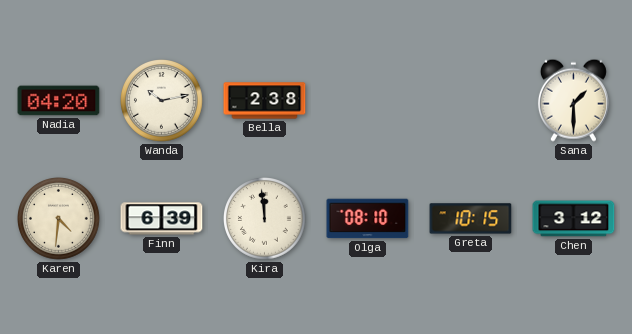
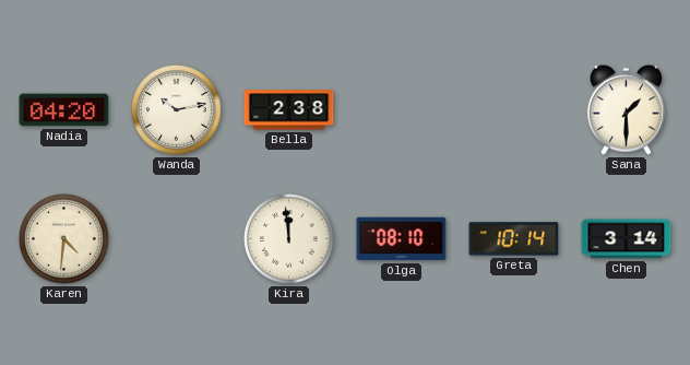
Finn: 6:39 -> none
Greta: 10:15 -> 10:14
Chen: 3:12 -> 3:14
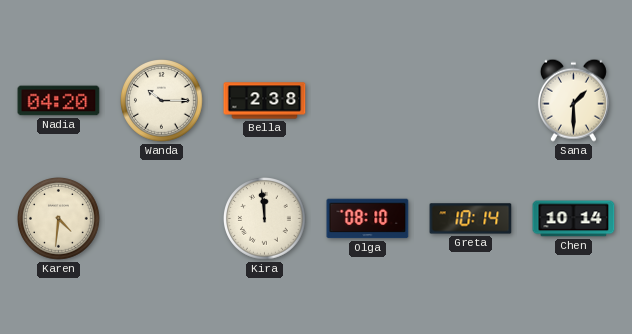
Wanda: 10:13 -> 10:15
Chen: 3:14 -> 10:14
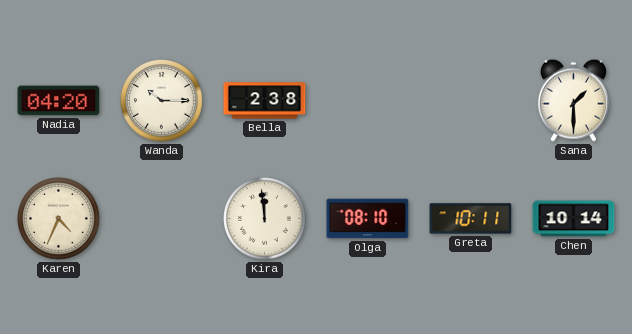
Karen: 4:31 -> 4:34
Greta: 10:14 -> 10:11
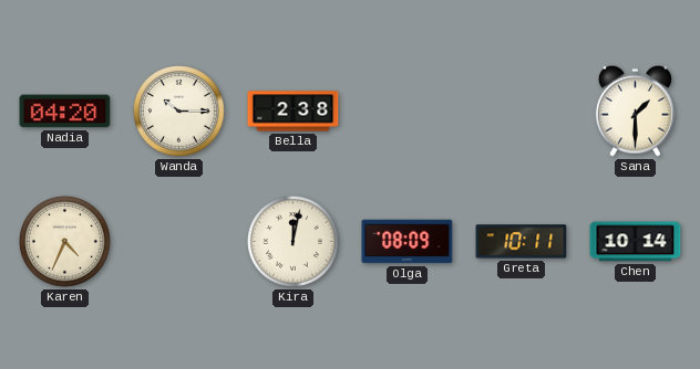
Kira: 11:59 -> 12:02
Olga: 08:10 -> 08:09
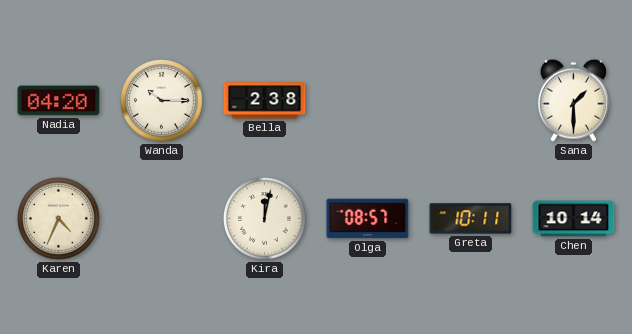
Olga: 08:09 -> 08:57
